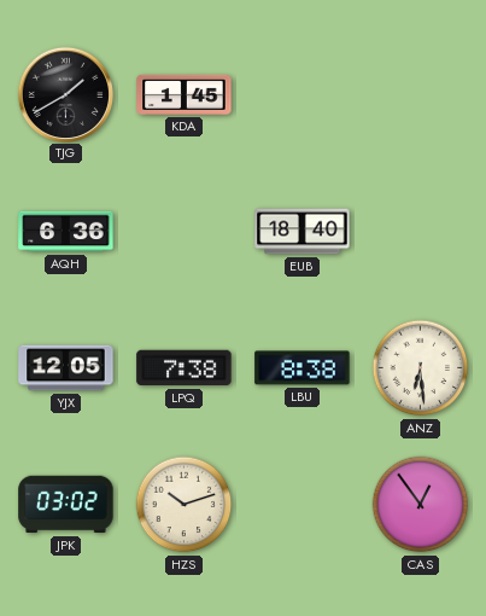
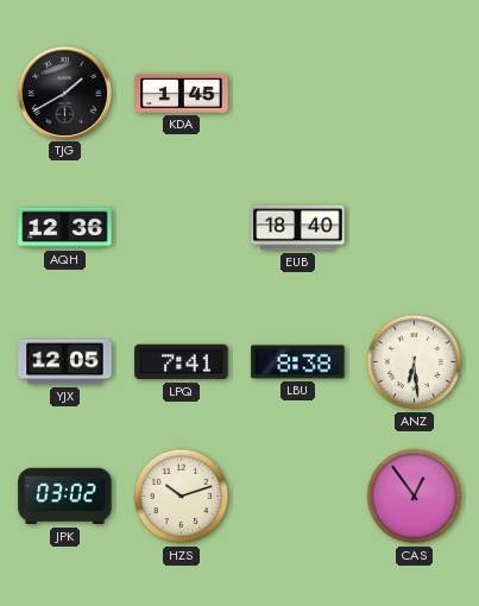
AQH: 6:36 -> 12:36
LPQ: 7:38 -> 7:41
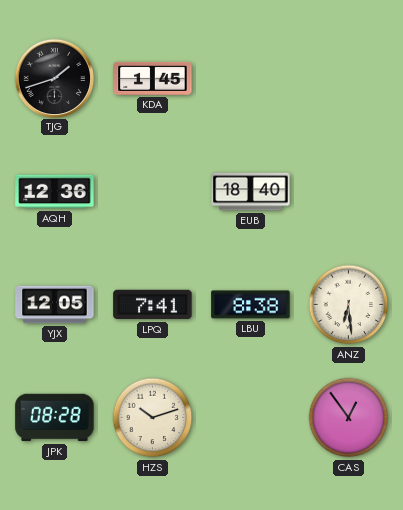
TJG: 1:40 -> 1:42
JPK: 03:02 -> 08:28
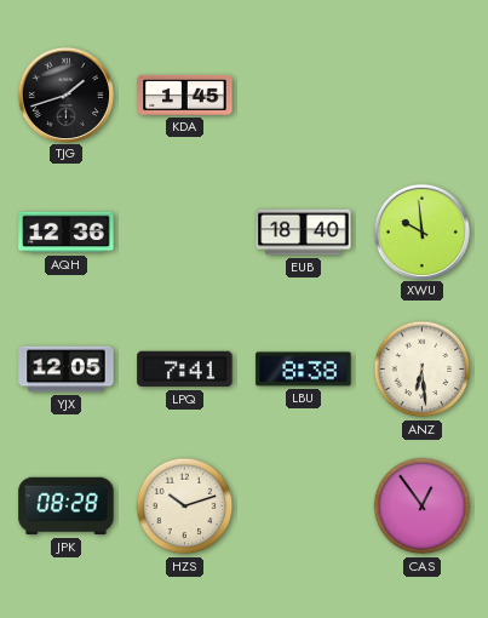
XWU: none -> 9:59
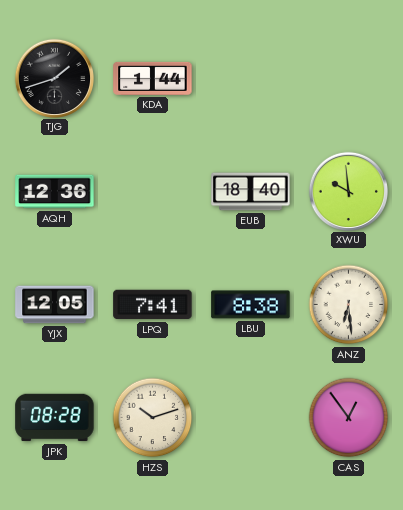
KDA: 1:45 -> 1:44
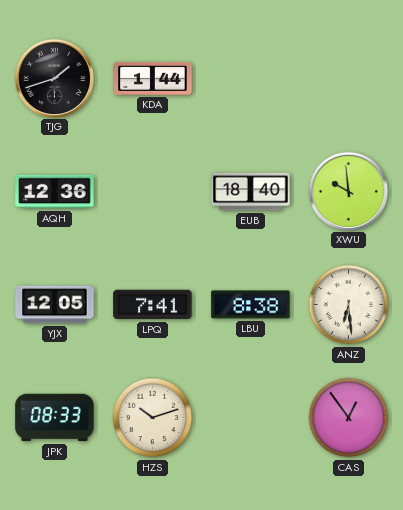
JPK: 08:28 -> 08:33
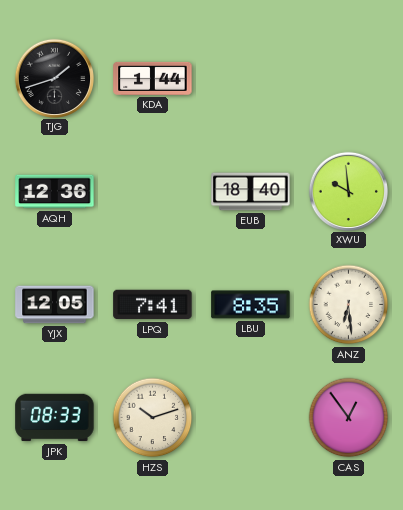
LBU: 8:38 -> 8:35
